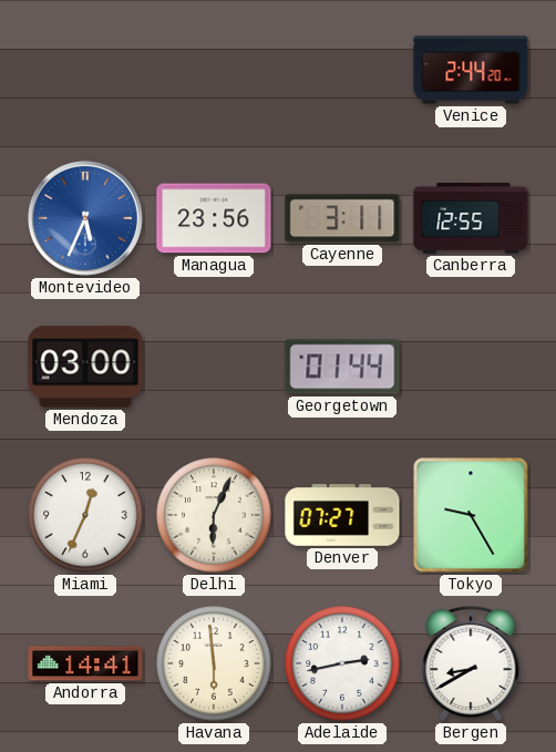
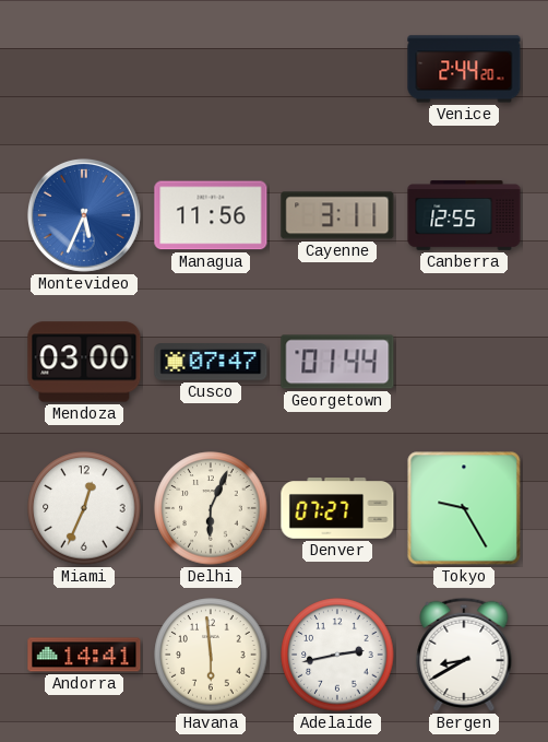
Managua: 23:56 -> 11:56
Cusco: none -> 07:47
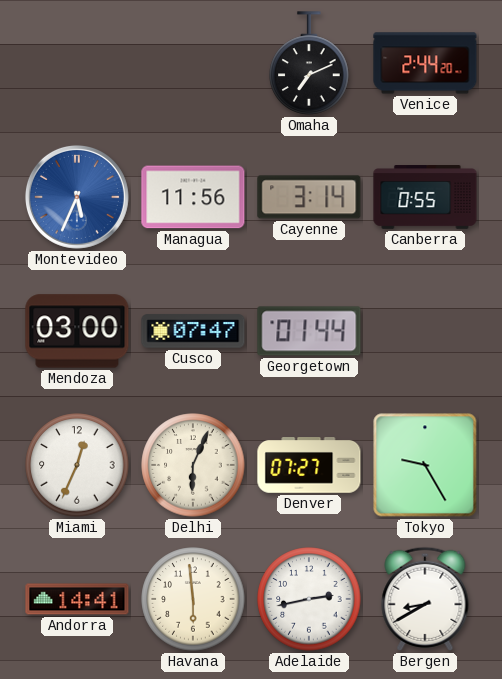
Omaha: none -> 7:11
Cayenne: 3:11 -> 3:14
Canberra: 12:55 -> 0:55
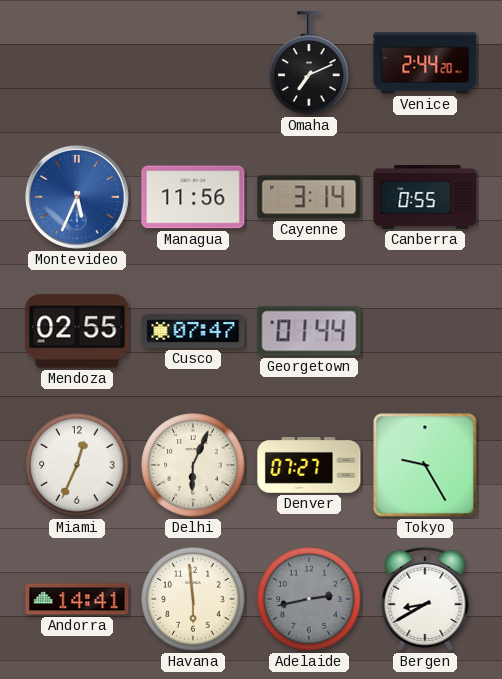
Mendoza: 03:00 -> 02:55
Adelaide dial: white -> grey
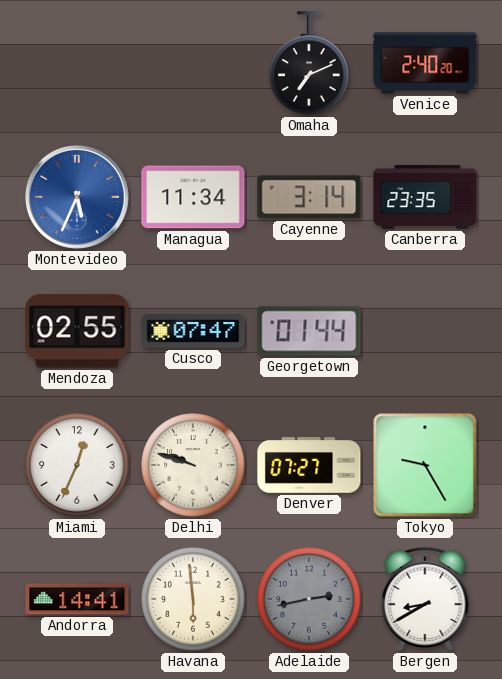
Venice: 2:44 -> 2:40
Managua: 11:56 -> 11:34
Canberra: 0:55 -> 23:35
Delhi: 6:04 -> 9:48
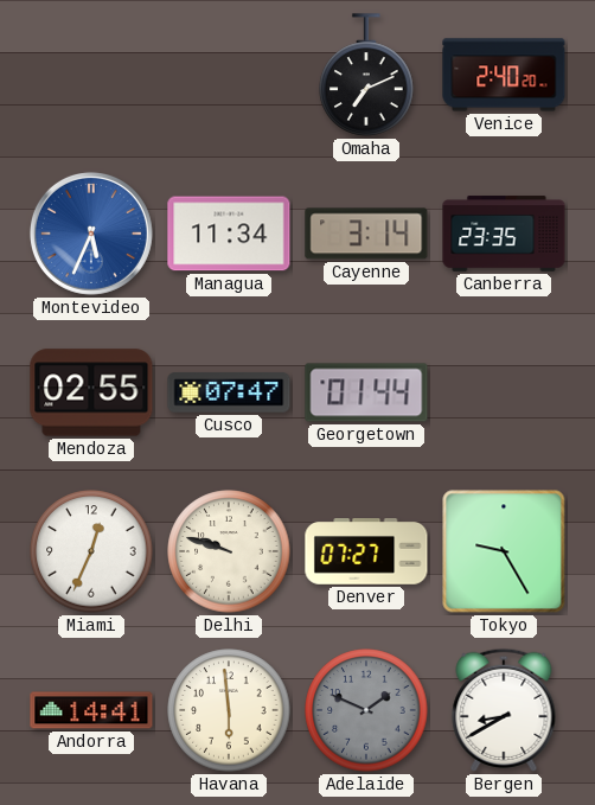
Adelaide: 2:43 -> 1:49
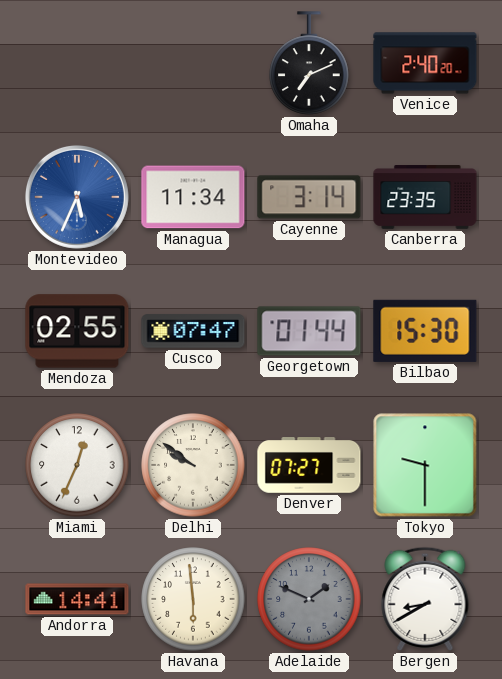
Bilbao: none -> 15:30
Delhi: 9:48 -> 9:51
Tokyo: 9:25 -> 9:30
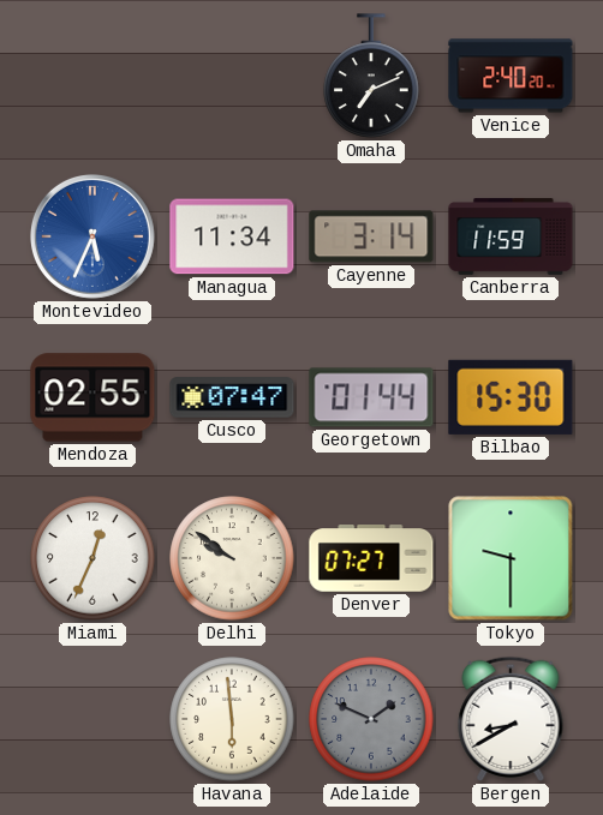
Canberra: 23:35 -> 11:59
Andorra: 14:41 -> none
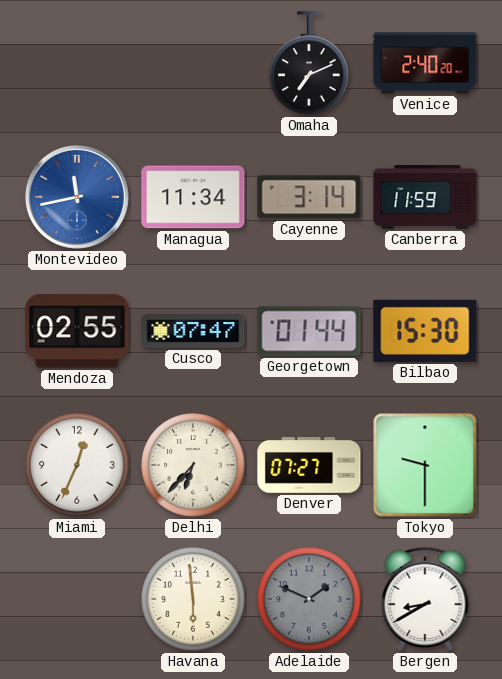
Montevideo: 5:34 -> 11:43
Delhi: 9:51 -> 6:37
